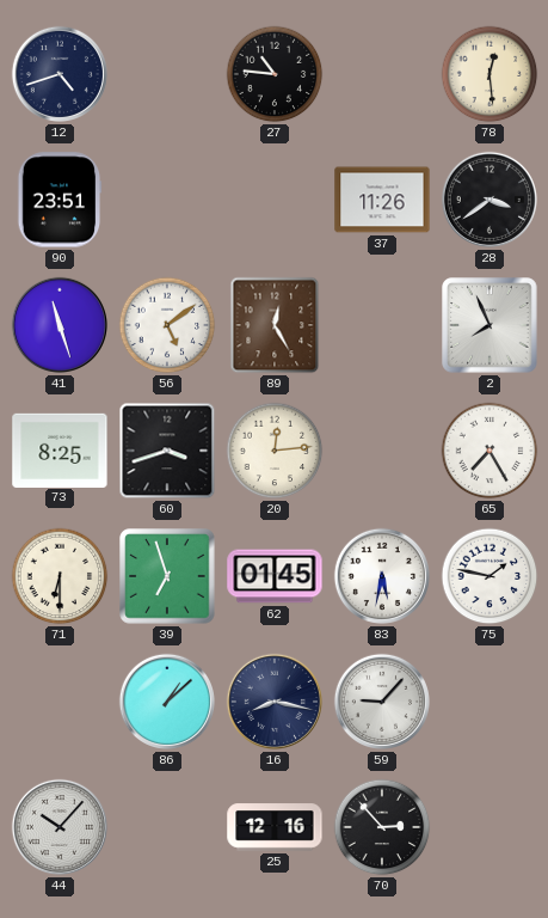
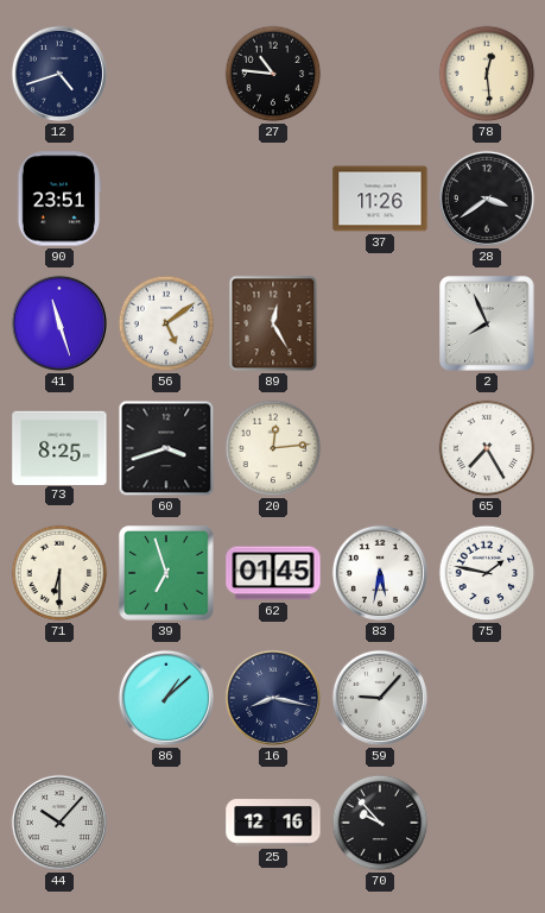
70: 2:53 -> 9:53
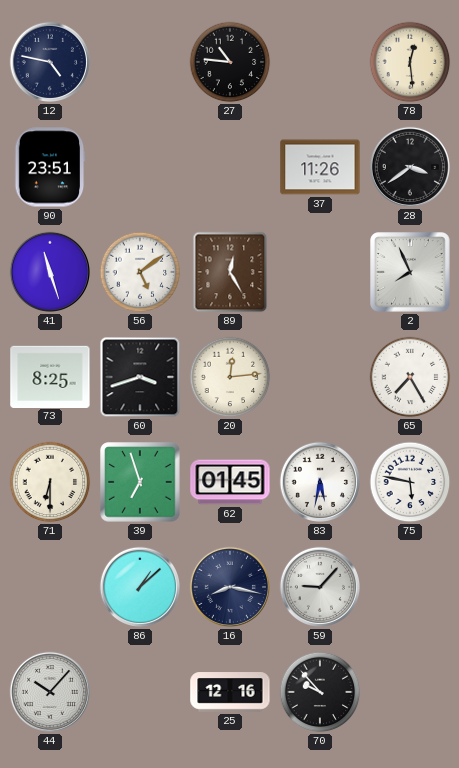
12: 4:42 -> 4:47
75: 1:47 -> 5:47
